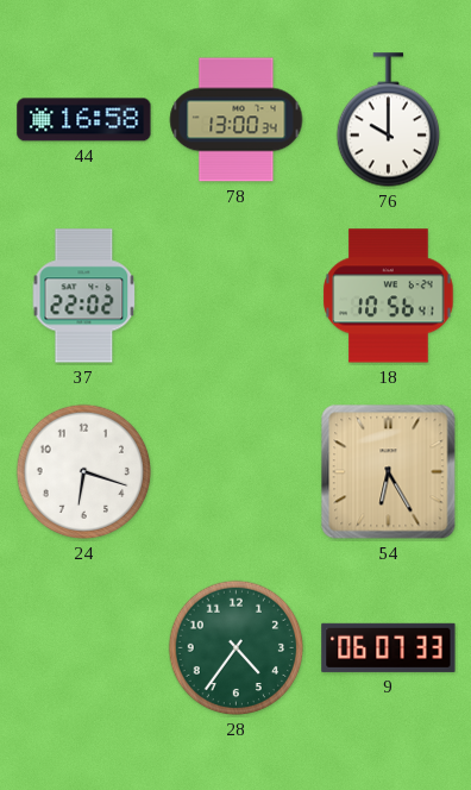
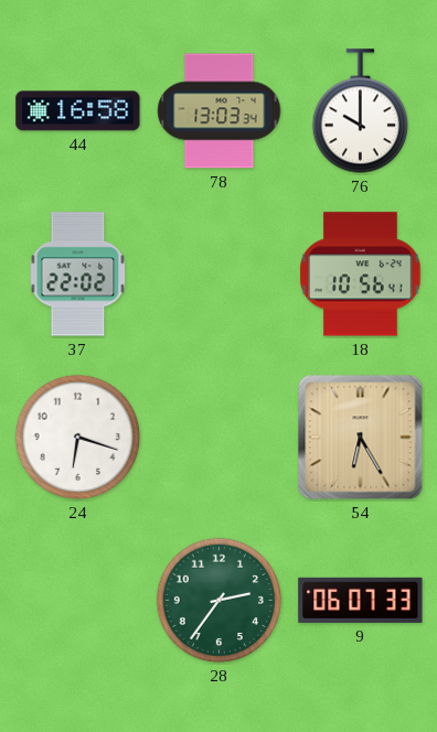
78: 13:00 -> 13:03
28: 4:36 -> 2:36
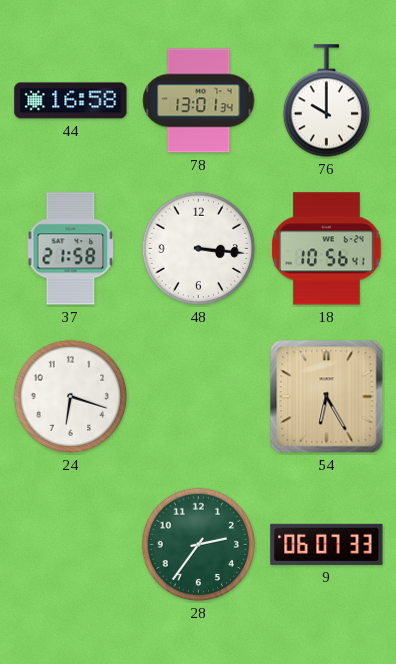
78: 13:03 -> 13:01
37: 22:02 -> 21:58
48: none -> 3:16
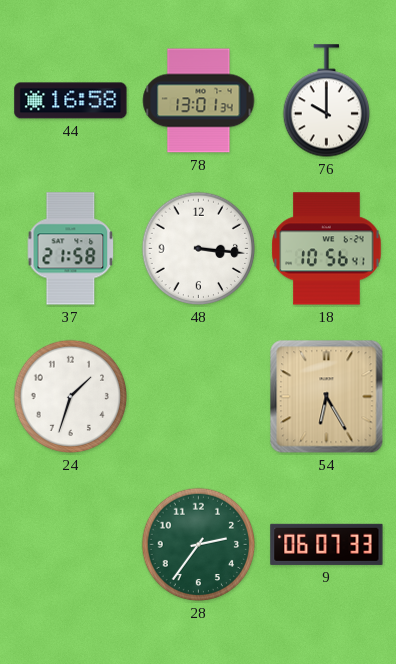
24: 6:18 -> 1:33
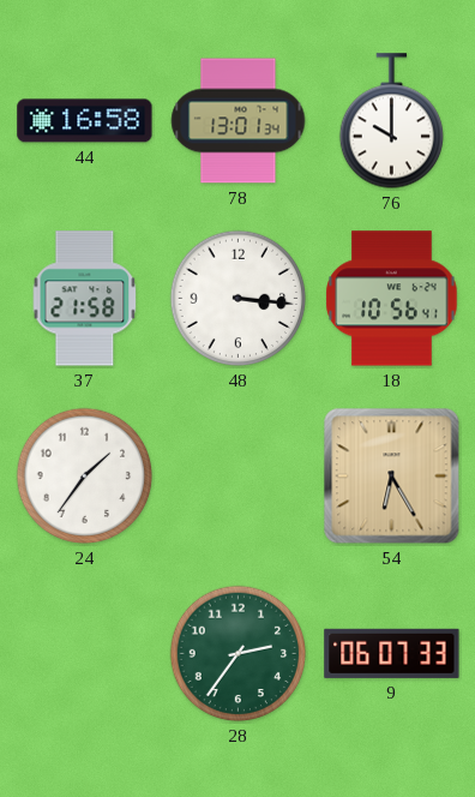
24: 1:33 -> 1:36
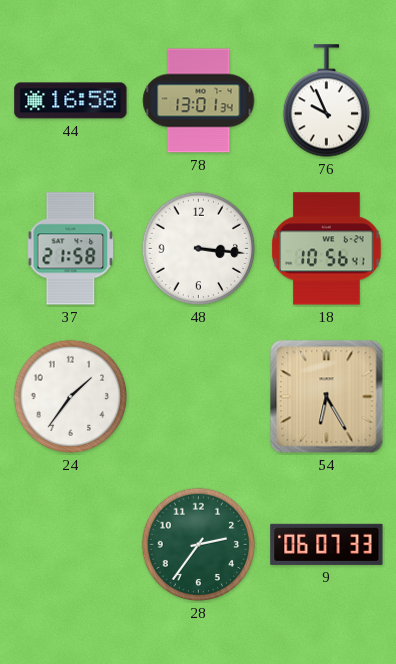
76: 10:00 -> 9:56
